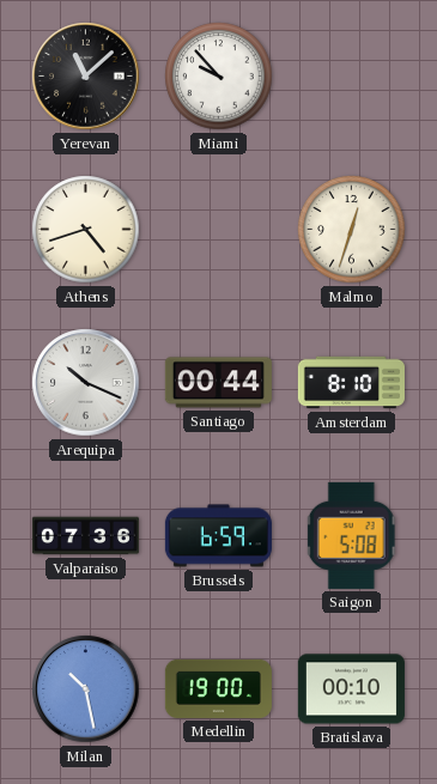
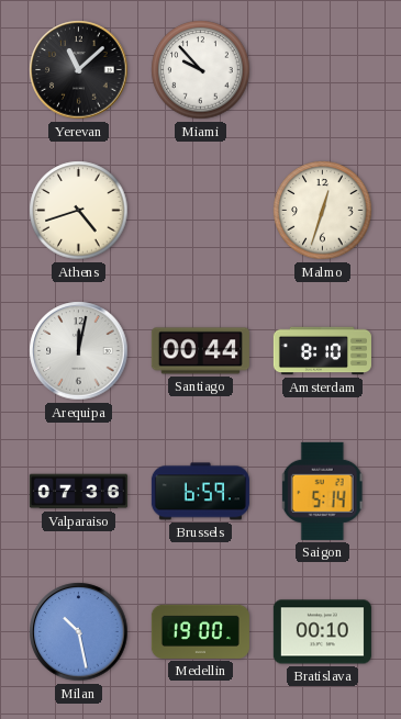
Arequipa: 10:19 -> 12:02
Saigon: 5:08 -> 5:14
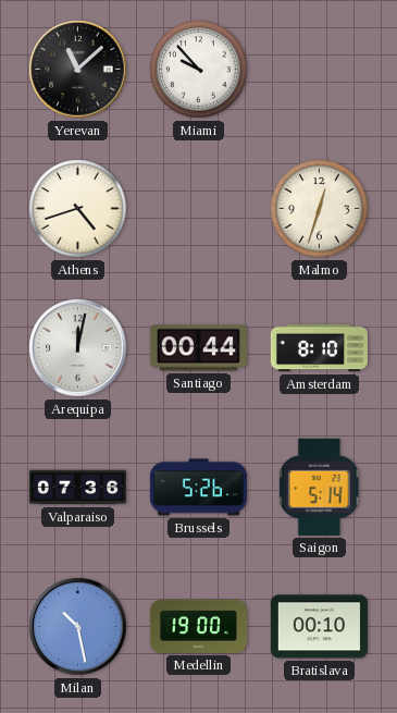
Brussels: 6:59 -> 5:26
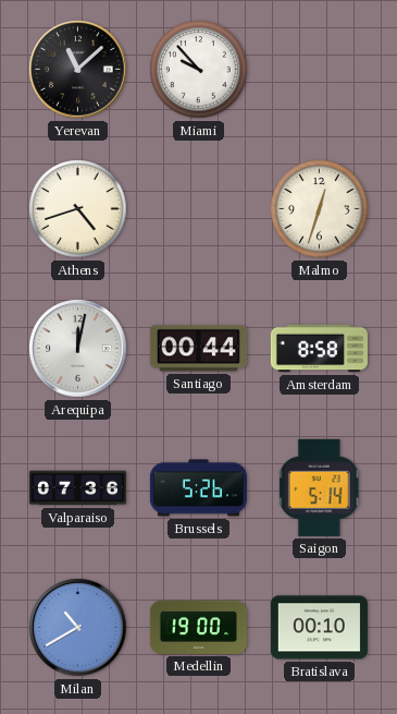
Amsterdam: 8:10 -> 8:58
Milan: 10:28 -> 10:40
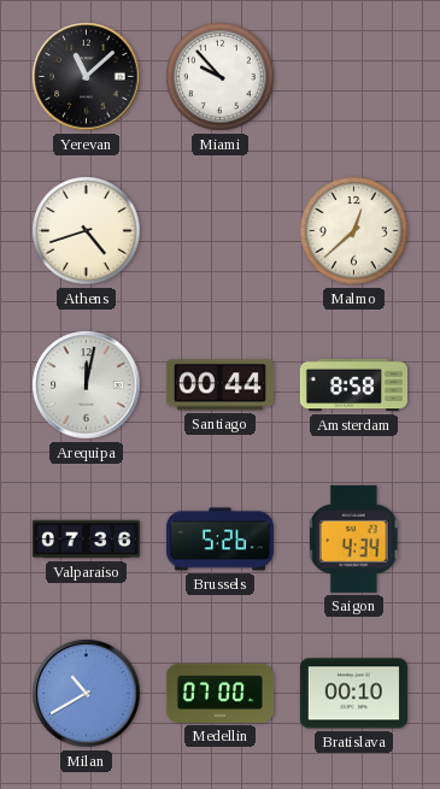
Malmo: 12:33 -> 12:38
Saigon: 5:14 -> 4:34
Medellin: 19:00 -> 07:00
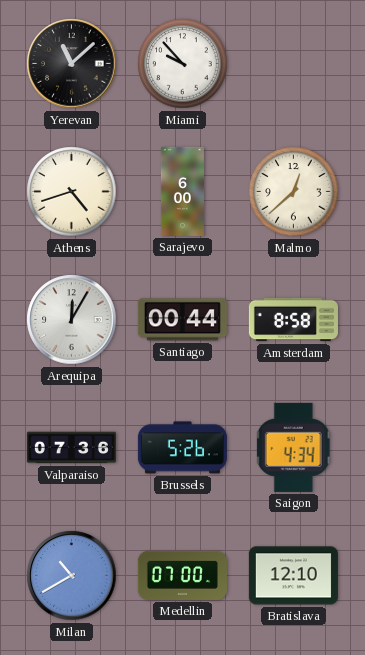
Sarajevo: none -> 6:00
Arequipa: 12:02 -> 12:05
Bratislava: 00:10 -> 12:10
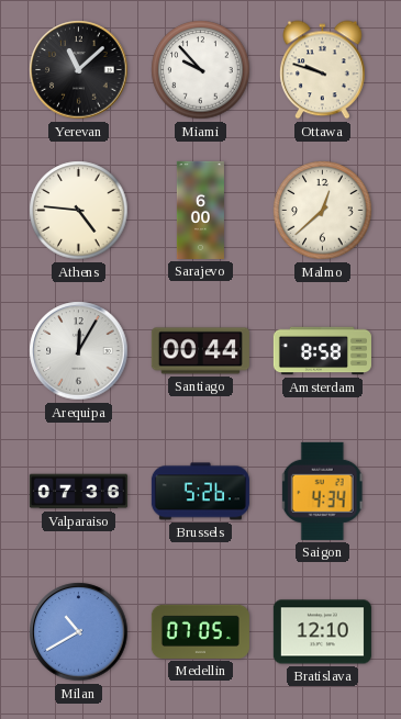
Ottawa: none -> 9:48
Athens: 4:42 -> 4:46
Medellin: 07:00 -> 07:05
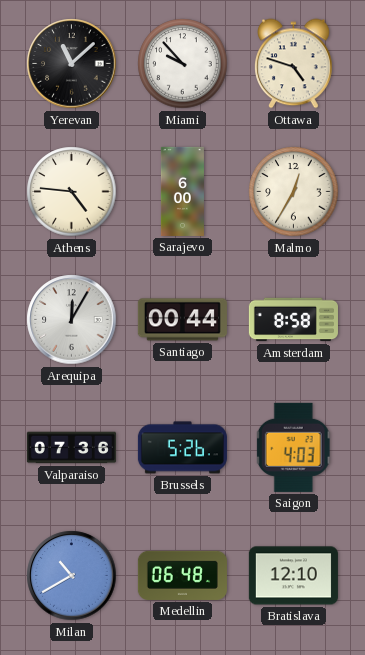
Ottawa: 9:48 -> 4:48
Malmo: 12:38 -> 12:35
Saigon: 4:34 -> 4:03
Medellin: 07:05 -> 06:48
